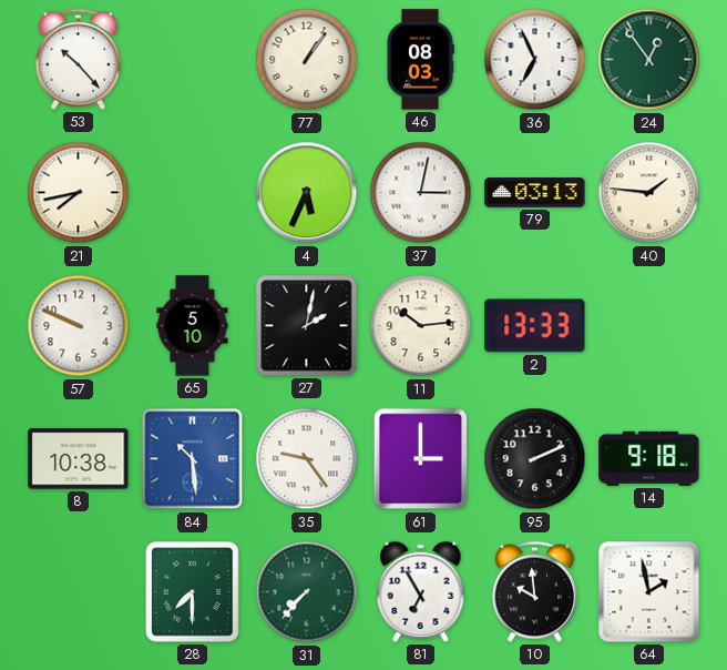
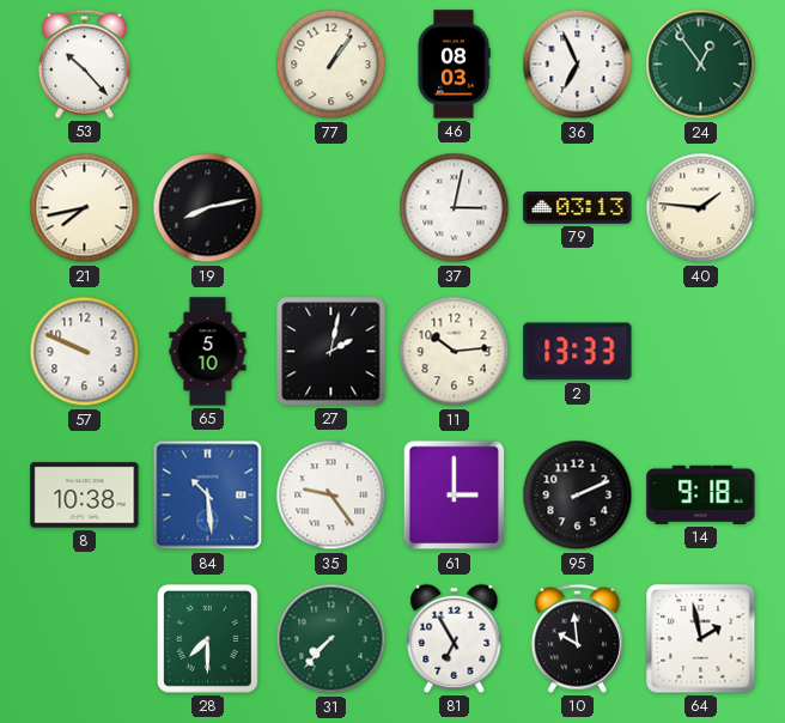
19: none -> 8:13
4: 5:34 -> none
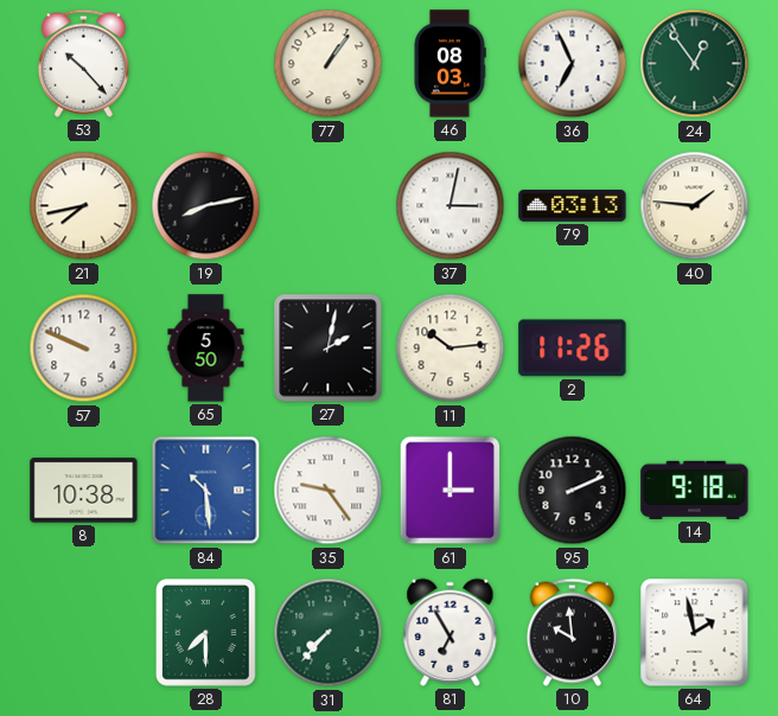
65: 5:10 -> 5:50
2: 13:33 -> 11:26
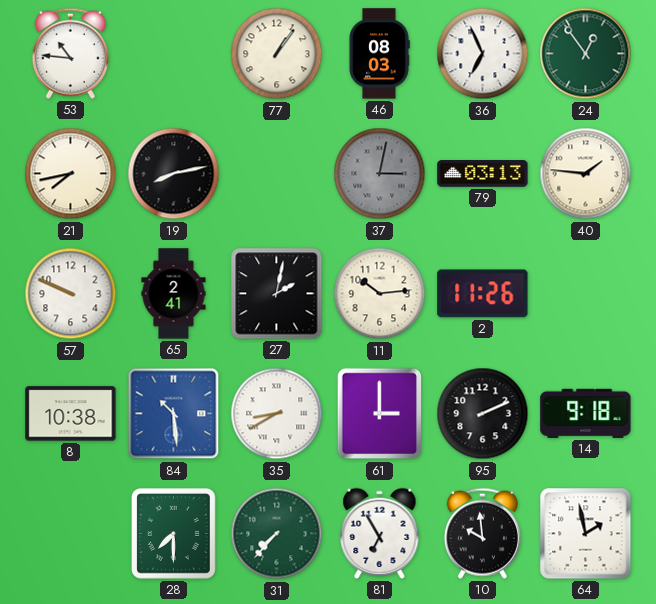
53: 10:23 -> 10:46
37 dial: white -> grey
65: 5:50 -> 2:41
35: 9:24 -> 8:40
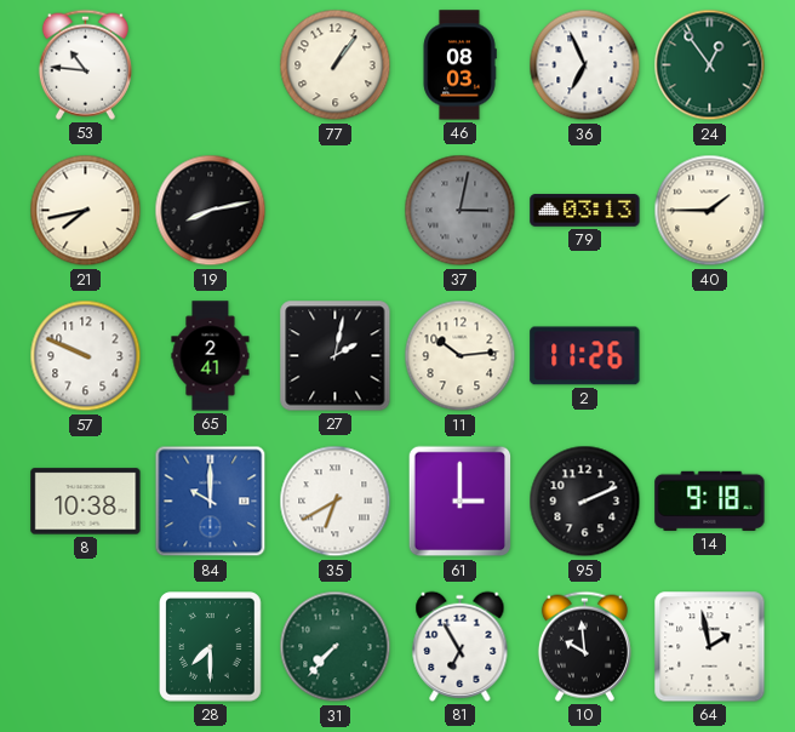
40: 1:46 -> 1:45
84: 10:29 -> 10:00
35: 8:40 -> 6:40
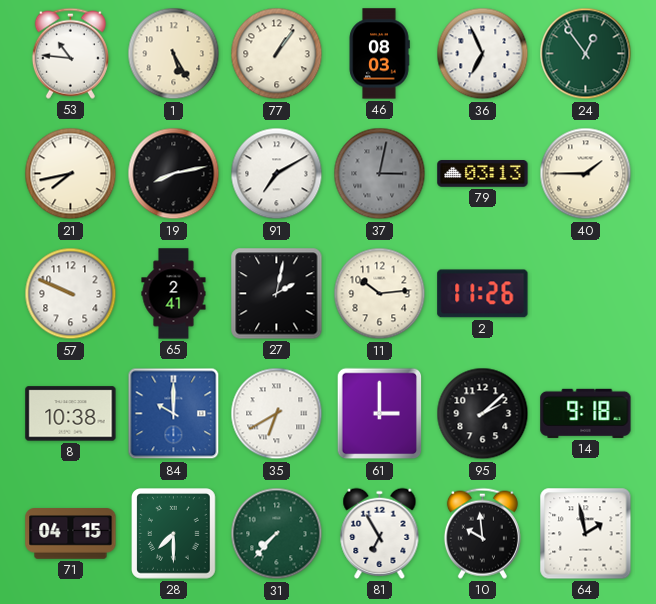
1: none -> 5:25
91: none -> 7:10
95: 2:11 -> 2:08
71: none -> 04:15
